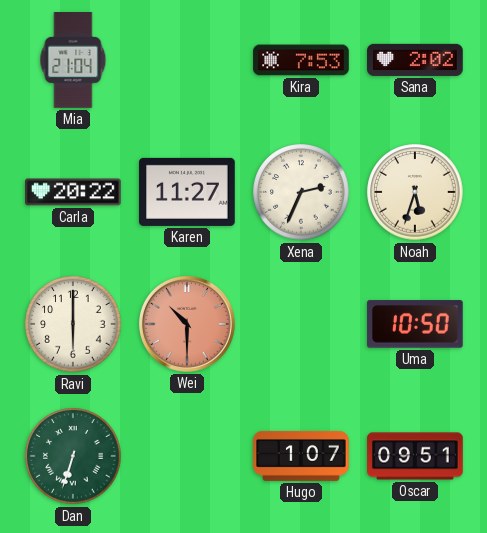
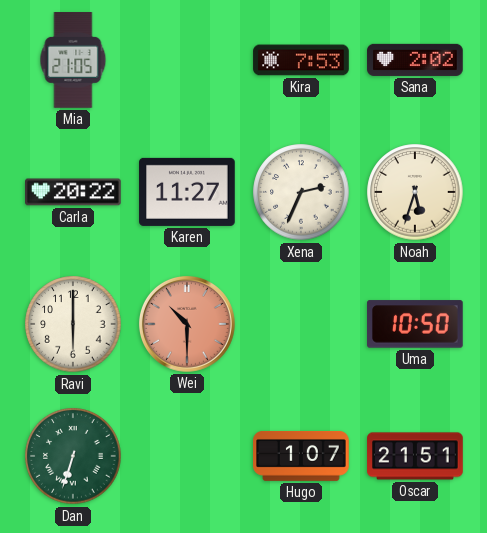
Mia: 21:04 -> 21:05
Oscar: 09:51 -> 21:51
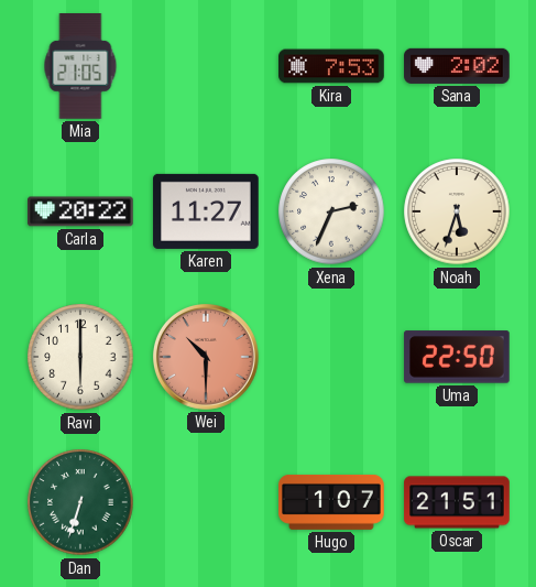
Uma: 10:50 -> 22:50
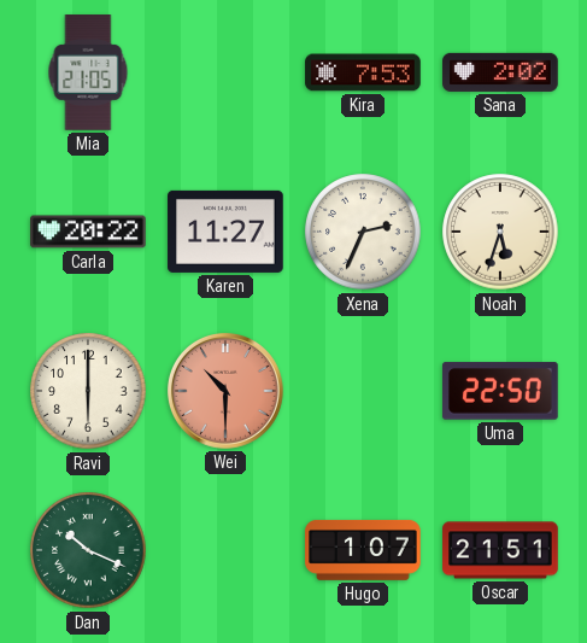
Dan: 6:33 -> 10:19
